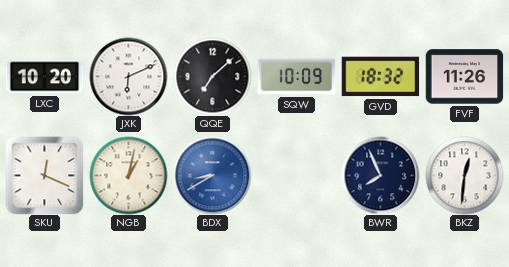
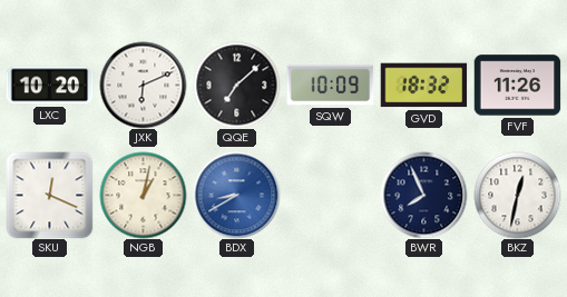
BKZ: 12:31 -> 12:32
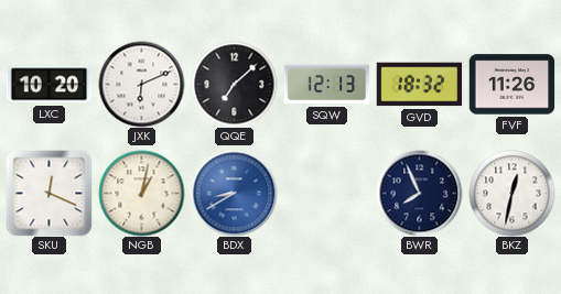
SQW: 10:09 -> 12:13
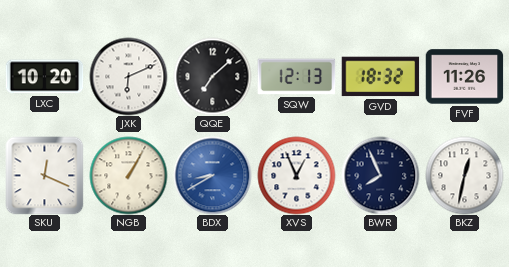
NGB: 1:02 -> 1:05
XVS: none -> 12:56
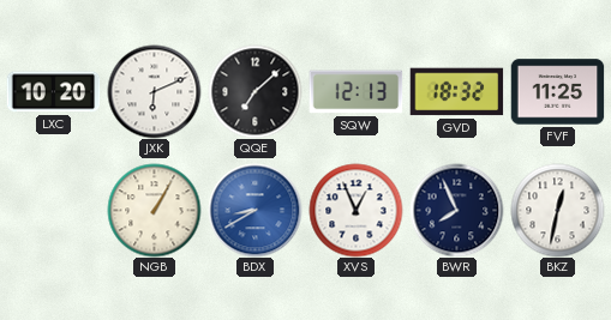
FVF: 11:26 -> 11:25
SKU: 12:19 -> none
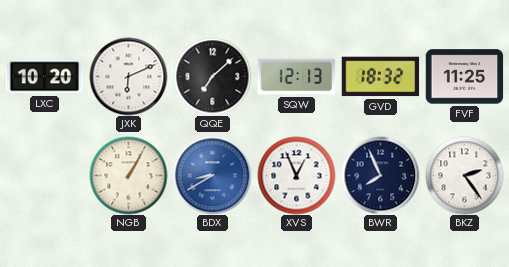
BKZ: 12:32 -> 2:24
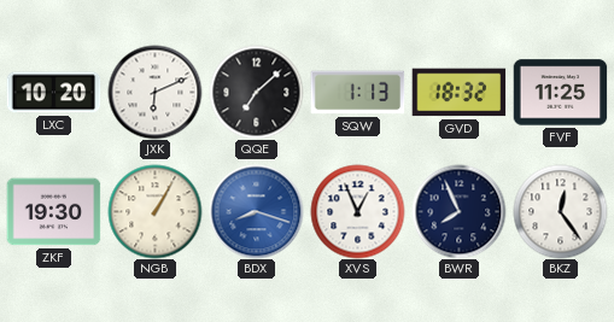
SQW: 12:13 -> 1:13
ZKF: none -> 19:30
BDX: 8:40 -> 8:18
BKZ: 2:24 -> 12:24
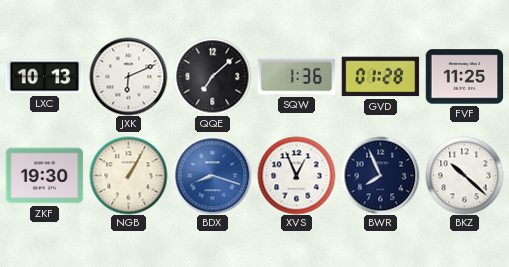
LXC: 10:20 -> 10:13
SQW: 1:13 -> 1:36
GVD: 18:32 -> 01:28
BKZ: 12:24 -> 10:22
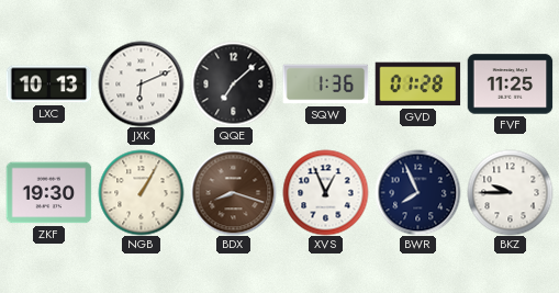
BDX dial: blue -> brown
BKZ: 10:22 -> 9:45
